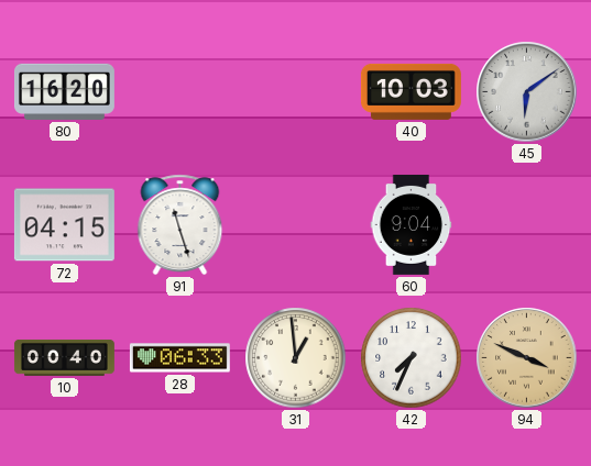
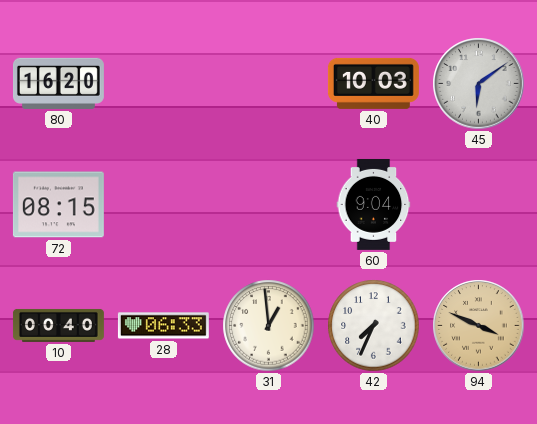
72: 04:15 -> 08:15
91: 11:27 -> none
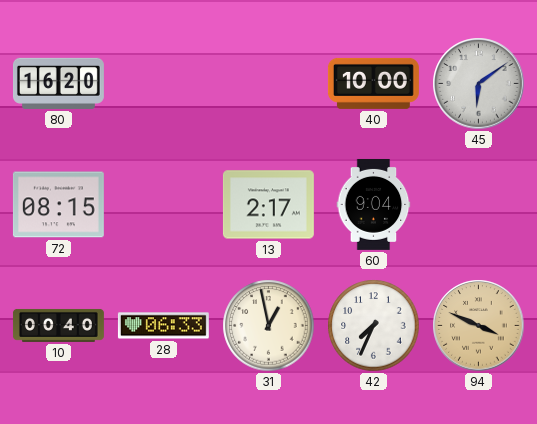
40: 10:03 -> 10:00
13: none -> 2:17
31: 12:59 -> 12:58
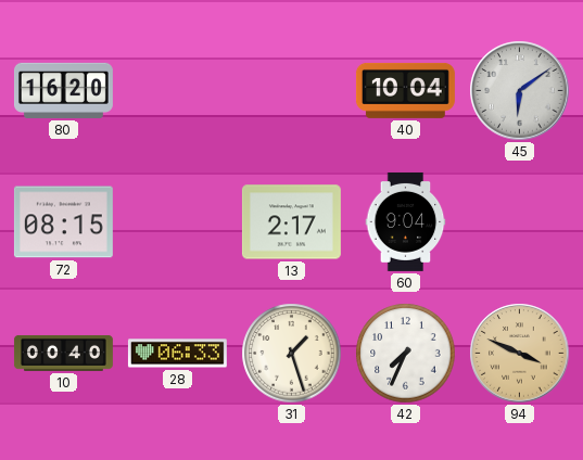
40: 10:00 -> 10:04
31: 12:58 -> 1:27
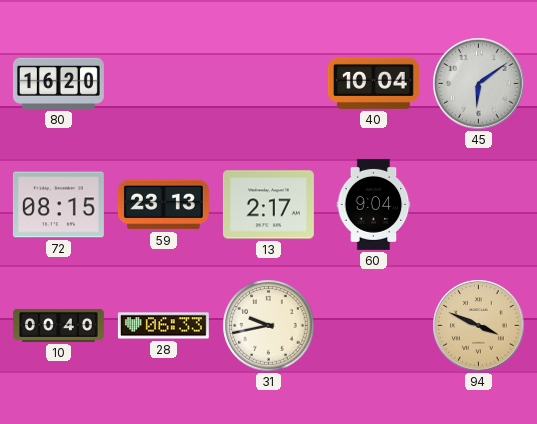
59: none -> 23:13
31: 1:27 -> 9:43
42: 7:34 -> none
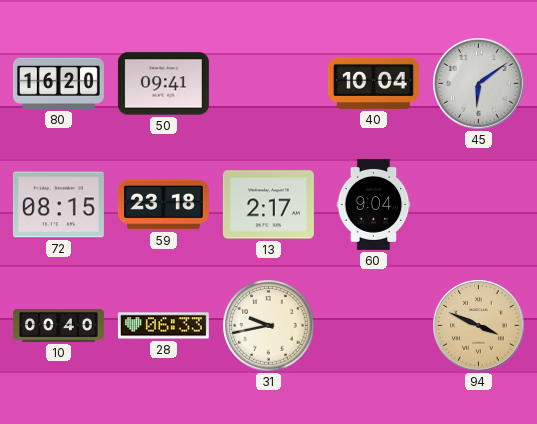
50: none -> 09:41
59: 23:13 -> 23:18
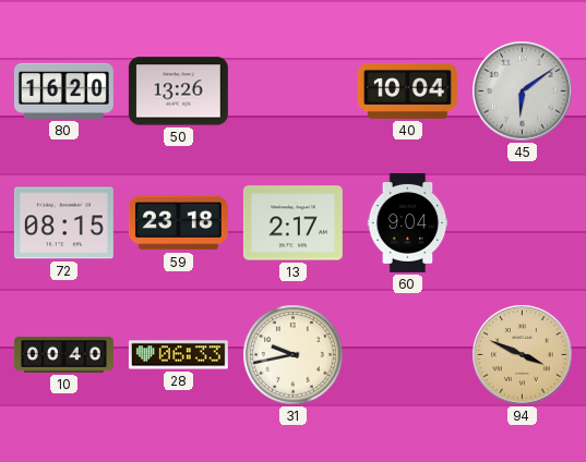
50: 09:41 -> 13:26
